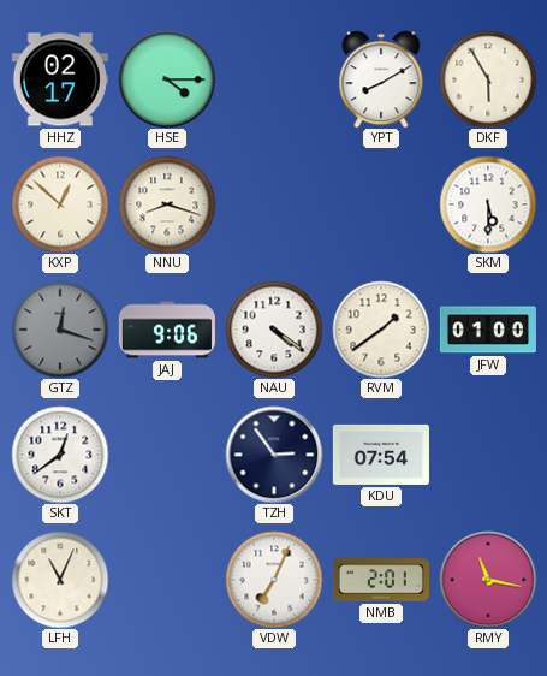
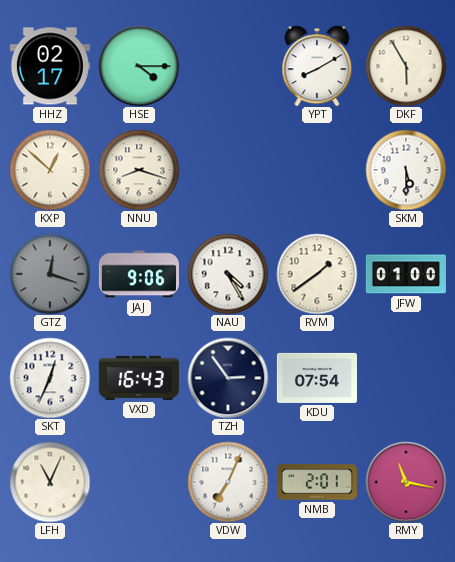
NAU: 4:21 -> 4:25
SKT: 12:39 -> 12:34
VXD: none -> 16:43
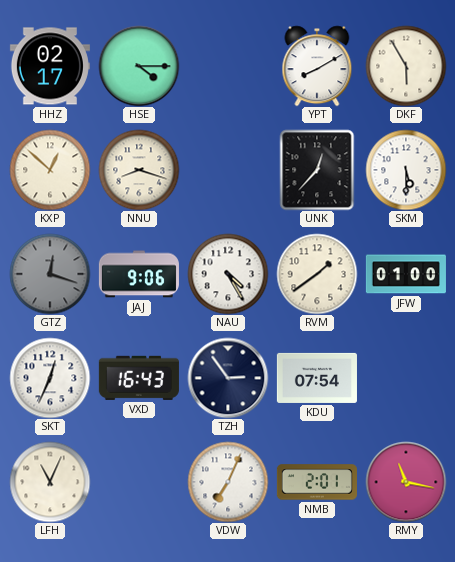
UNK: none -> 12:37
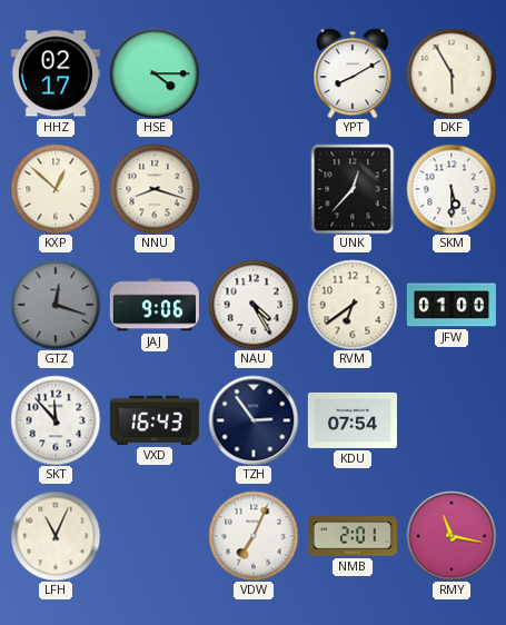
RVM: 1:39 -> 6:39
SKT: 12:34 -> 11:53
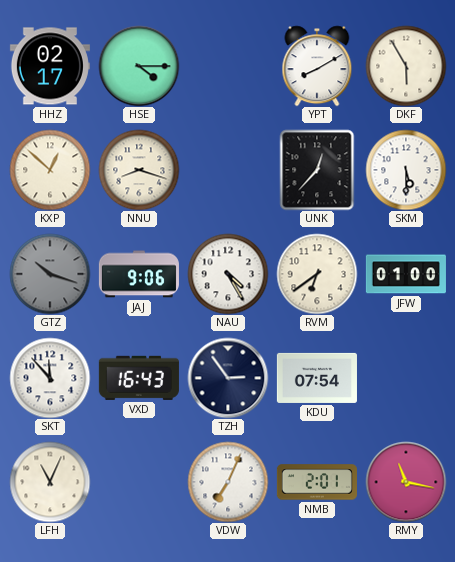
GTZ: 12:18 -> 10:18
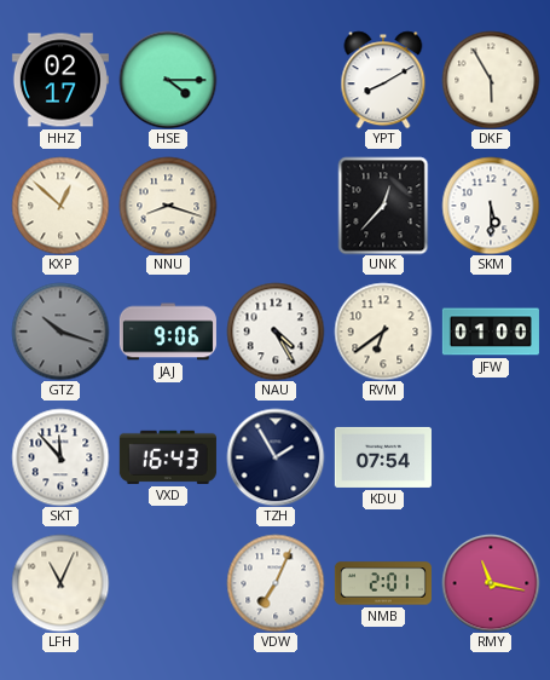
TZH: 2:54 -> 1:55
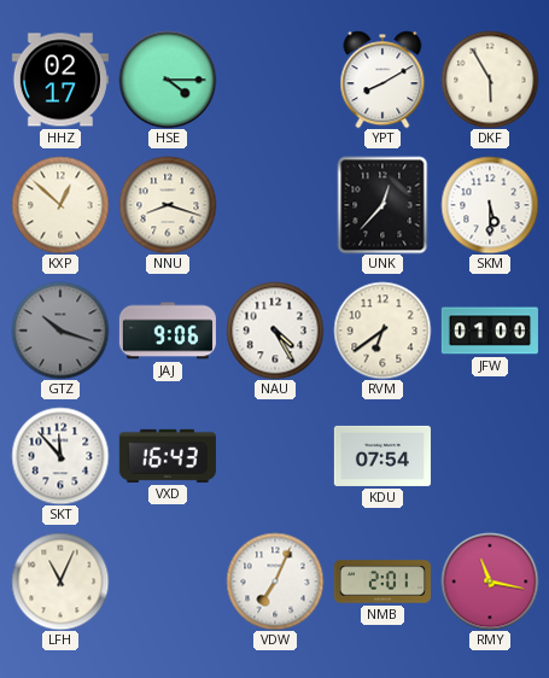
TZH: 1:55 -> none
